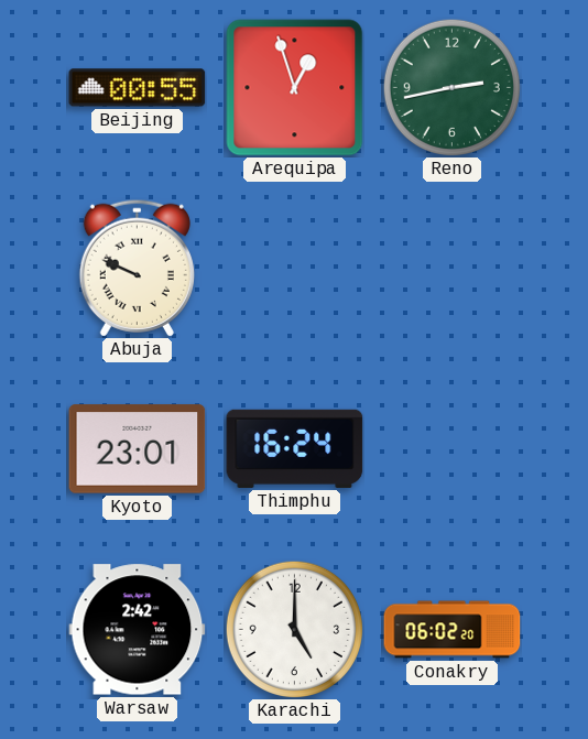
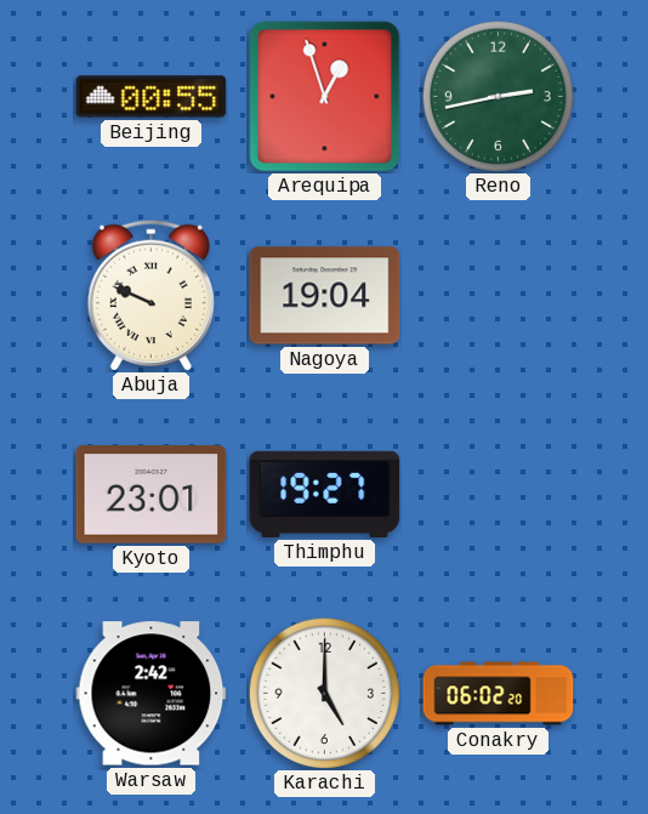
Nagoya: none -> 19:04
Thimphu: 16:24 -> 19:27
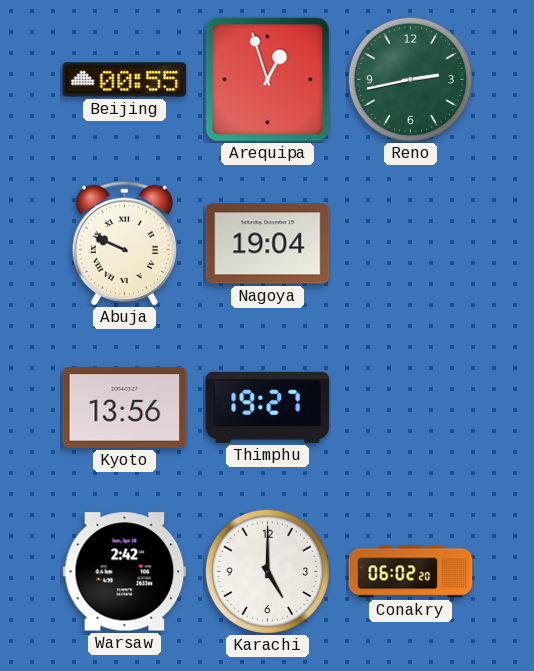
Kyoto: 23:01 -> 13:56
